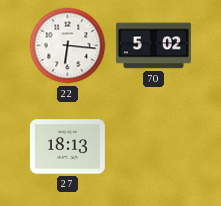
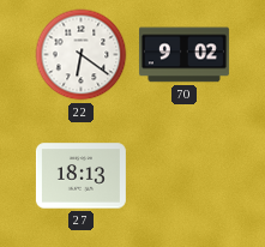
22: 6:16 -> 6:21
70: 5:02 -> 9:02
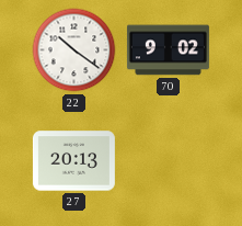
22: 6:21 -> 10:21
27: 18:13 -> 20:13
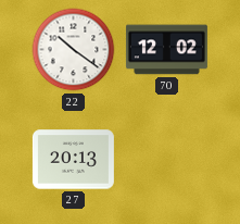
70: 9:02 -> 12:02
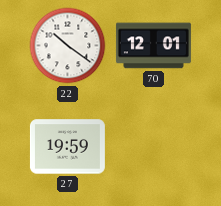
70: 12:02 -> 12:01
27: 20:13 -> 19:59
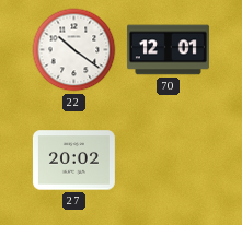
27: 19:59 -> 20:02
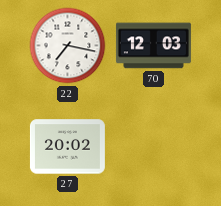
22: 10:21 -> 7:17
70: 12:01 -> 12:03
